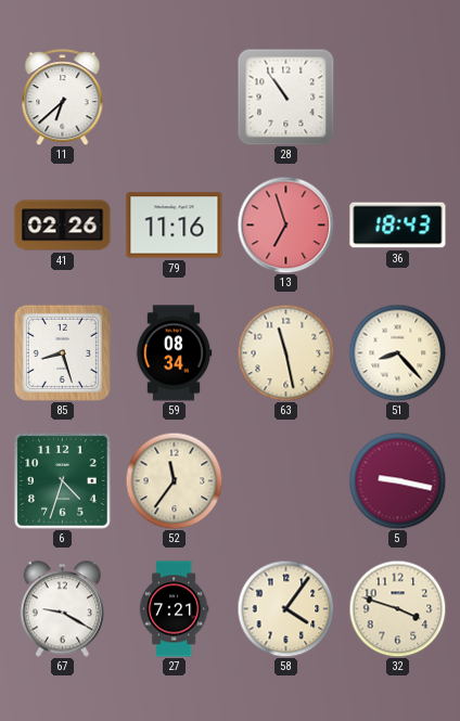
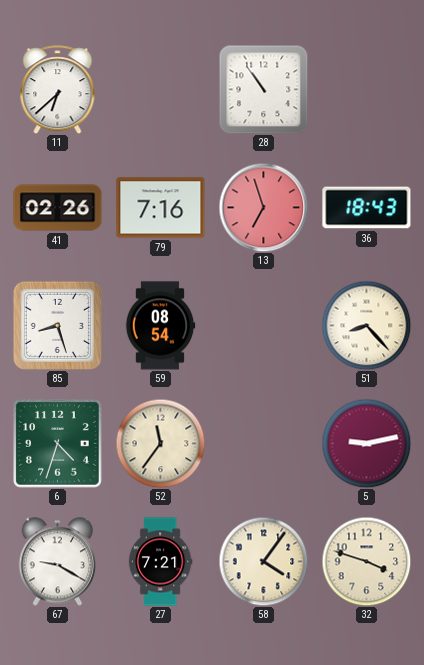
79: 11:16 -> 7:16
59: 08:34 -> 08:54
63: 11:28 -> none
5: 9:17 -> 9:13
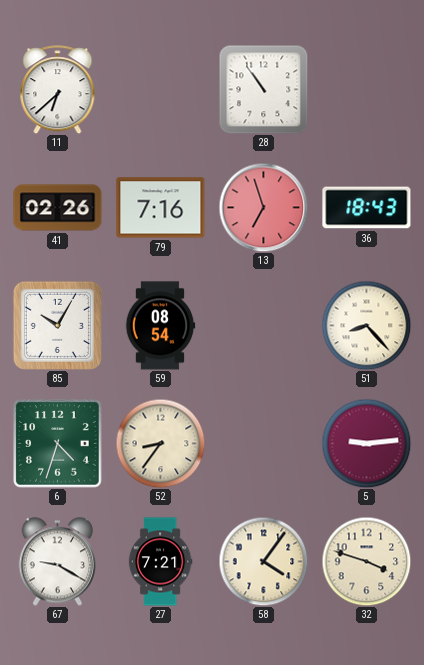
85: 8:27 -> 10:05
52: 11:36 -> 8:36
5: 9:13 -> 9:14
